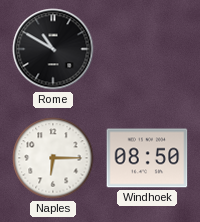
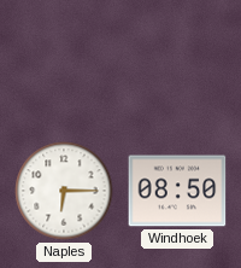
Rome: 10:50 -> none
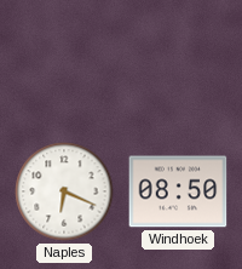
Naples: 6:15 -> 6:19
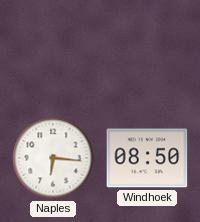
Naples: 6:19 -> 6:16
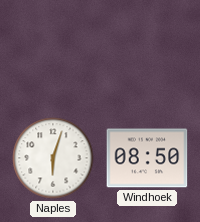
Naples: 6:16 -> 6:03
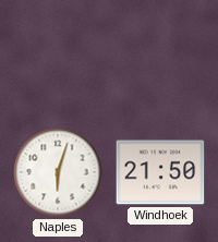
Windhoek: 08:50 -> 21:50
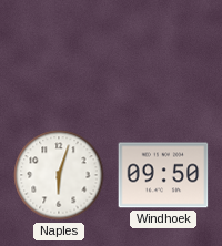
Windhoek: 21:50 -> 09:50
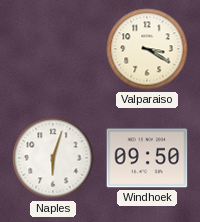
Valparaiso: none -> 3:20
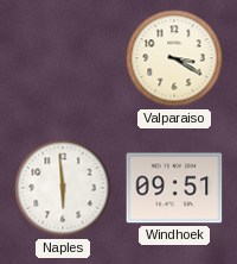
Naples: 6:03 -> 5:59
Windhoek: 09:50 -> 09:51
